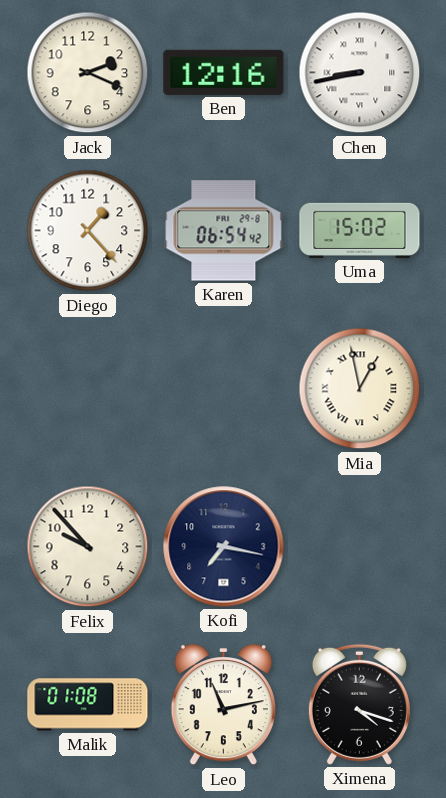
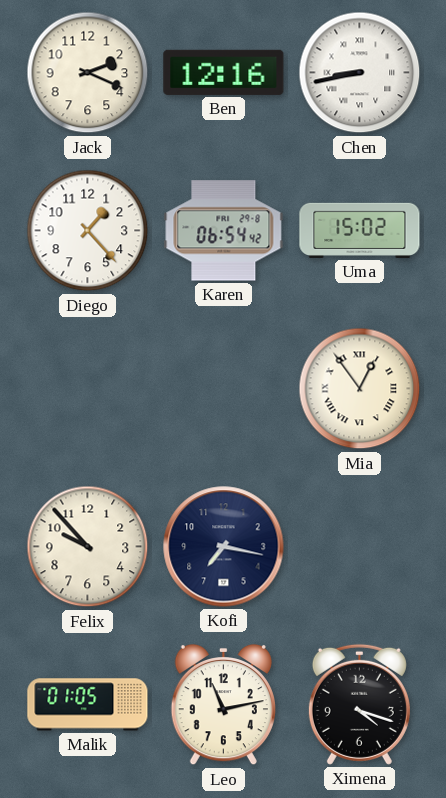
Mia: 12:58 -> 12:54
Malik: 01:08 -> 01:05
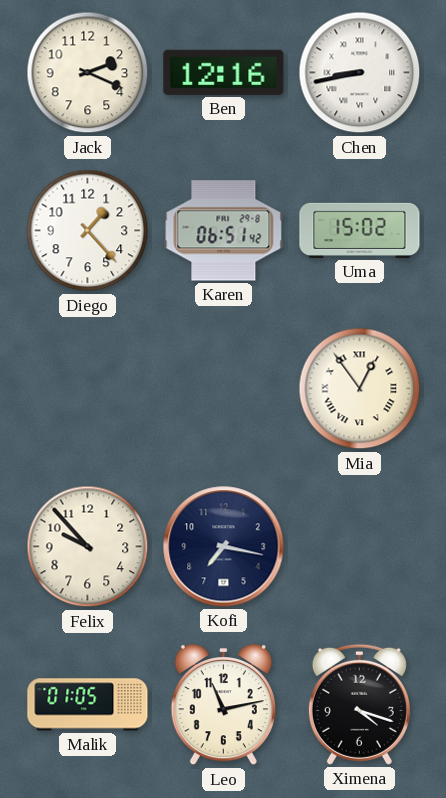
Karen: 06:54 -> 06:51
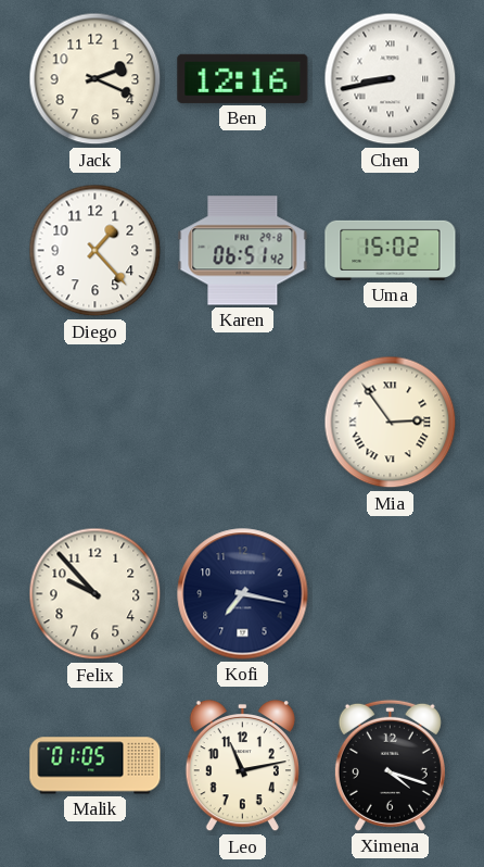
Mia: 12:54 -> 2:54
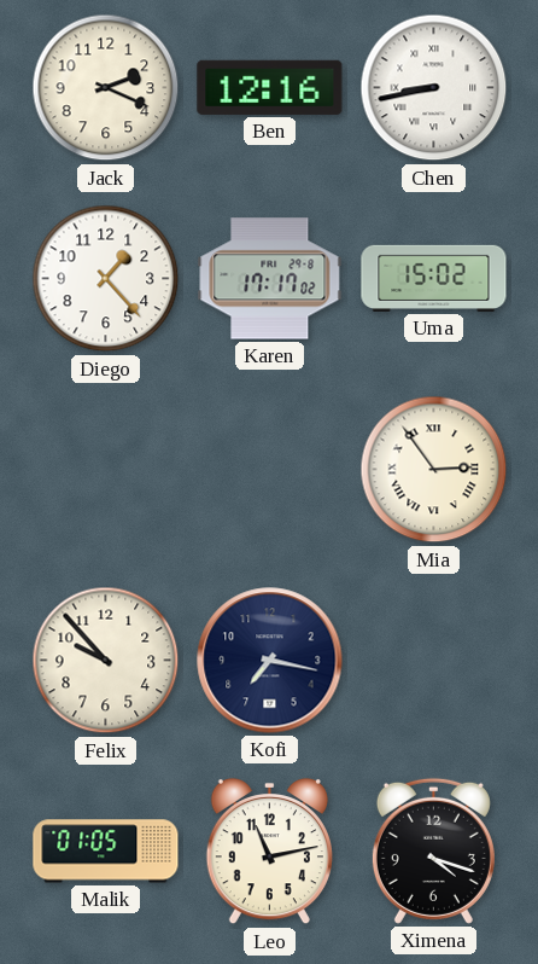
Karen: 06:51 -> 17:17
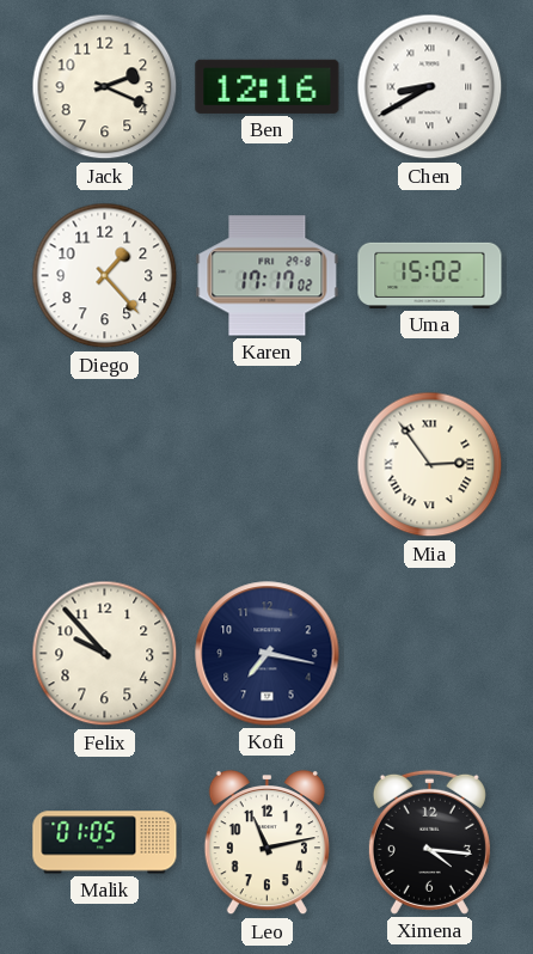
Chen: 8:43 -> 8:40
Ximena: 4:18 -> 4:16
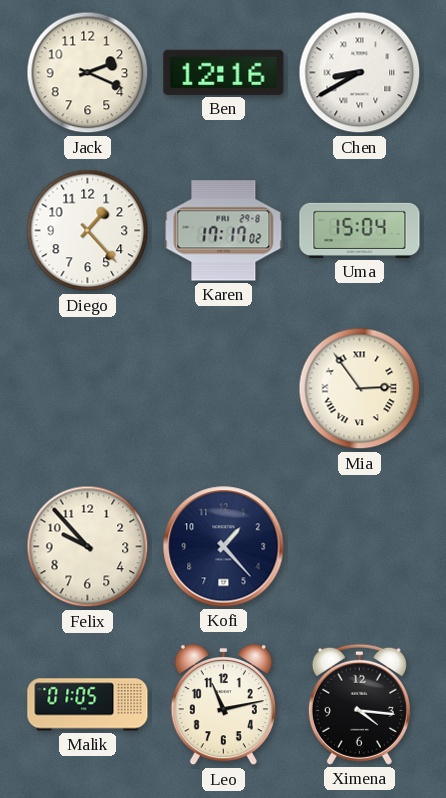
Uma: 15:02 -> 15:04
Kofi: 7:17 -> 1:23
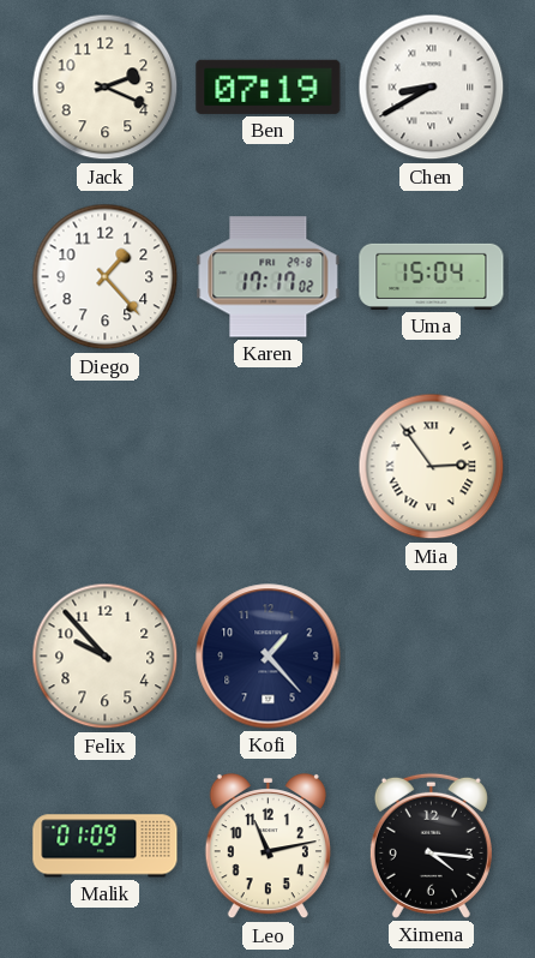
Ben: 12:16 -> 07:19
Malik: 01:05 -> 01:09
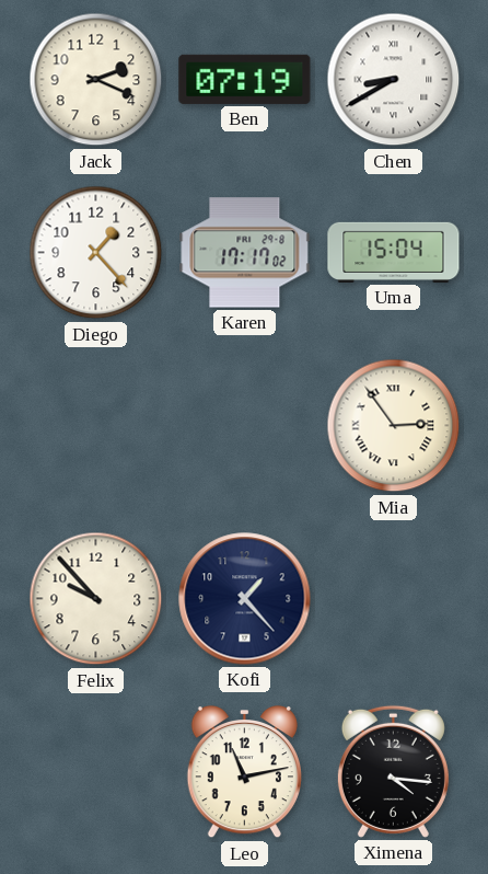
Malik: 01:09 -> none
